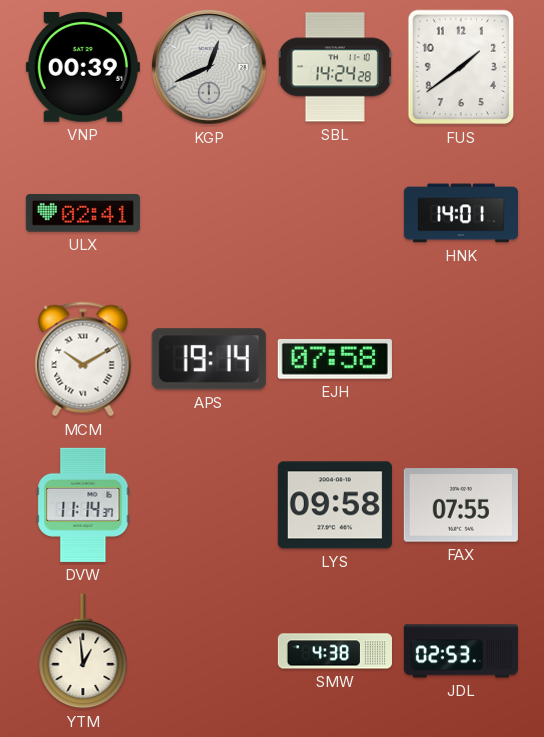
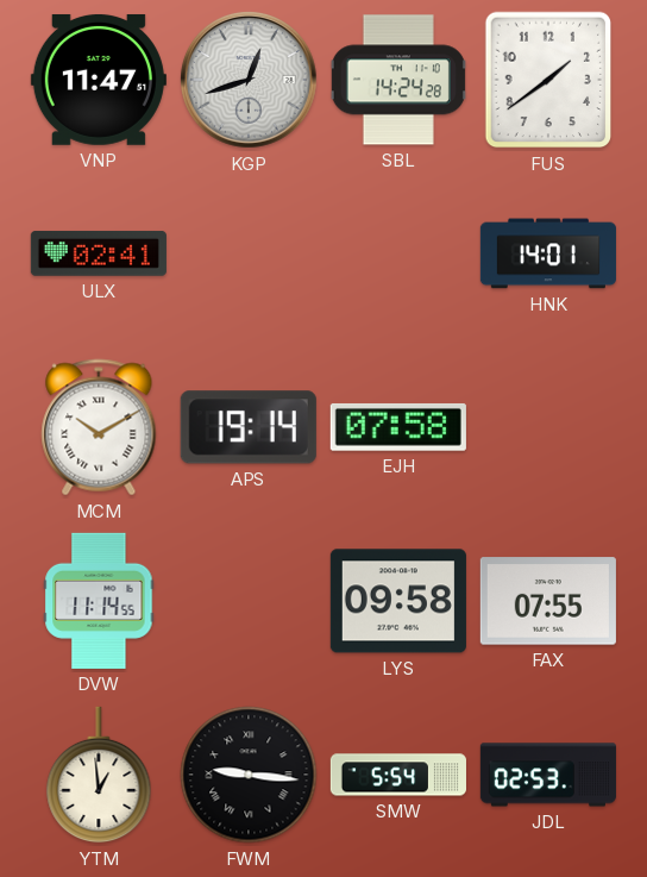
VNP: 00:39 -> 11:47
KGP: 12:41 -> 12:42
DVW: 11:14:37 -> 11:14:55
FWM: none -> 9:16
SMW: 4:38 -> 5:54
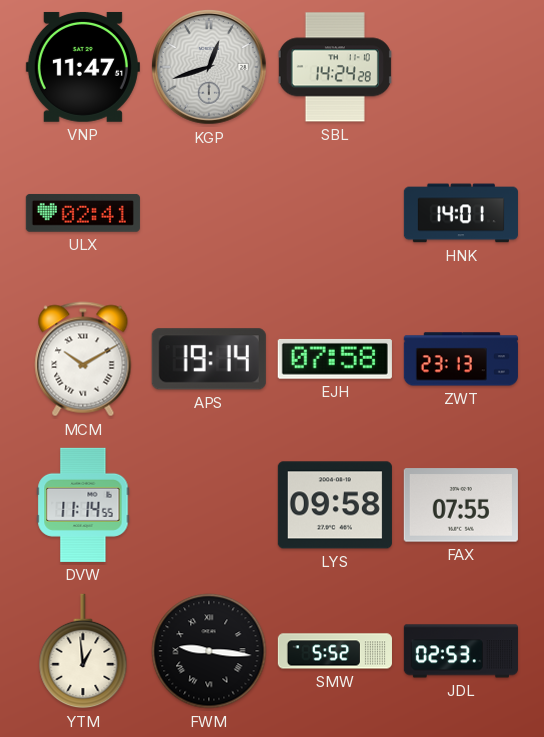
FUS: 1:39 -> none
ZWT: none -> 23:13
SMW: 5:54 -> 5:52
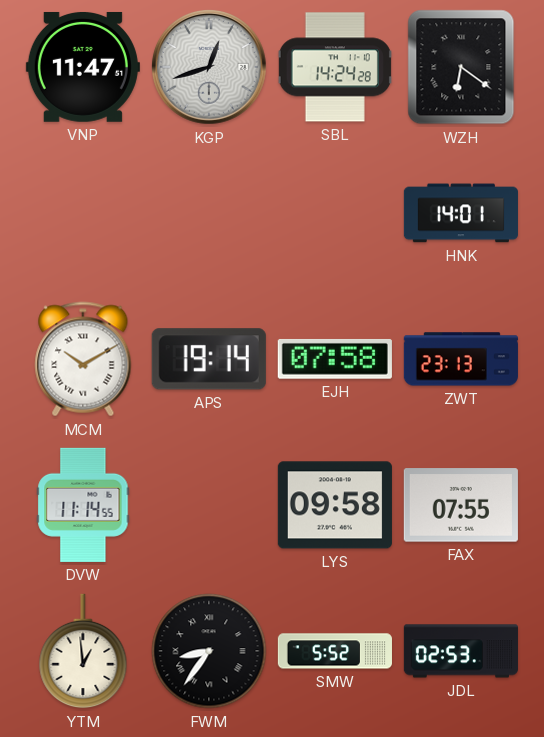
WZH: none -> 6:21
ULX: 02:41 -> none
FWM: 9:16 -> 8:36
